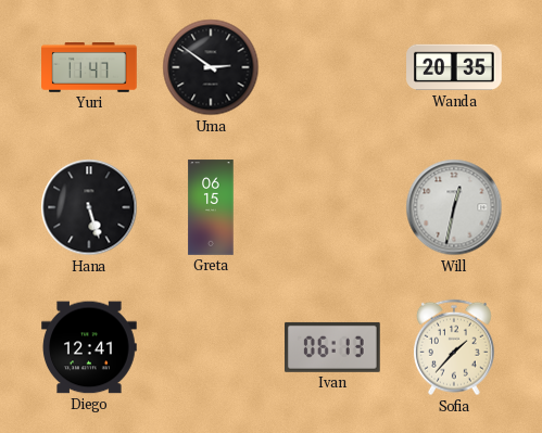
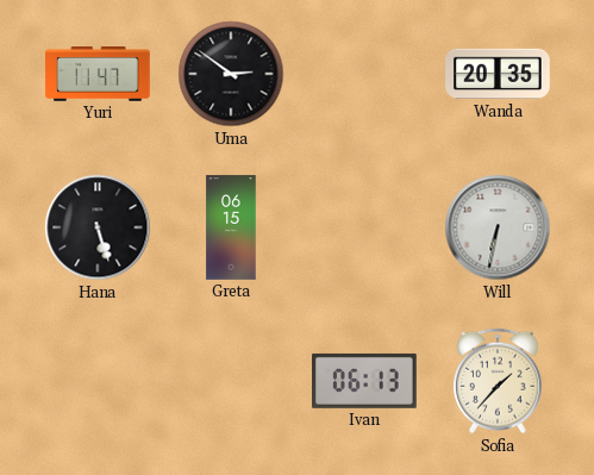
Will: 12:32 -> 6:32
Diego: 12:41 -> none
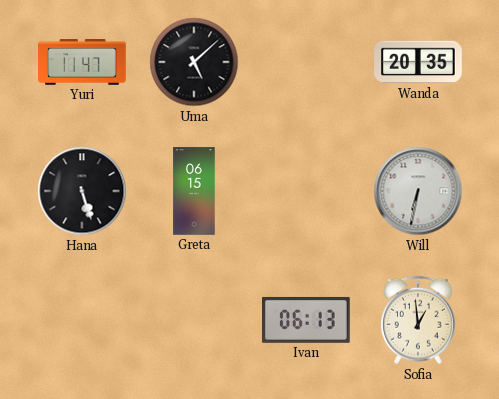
Uma: 2:51 -> 5:08
Sofia: 1:37 -> 12:59
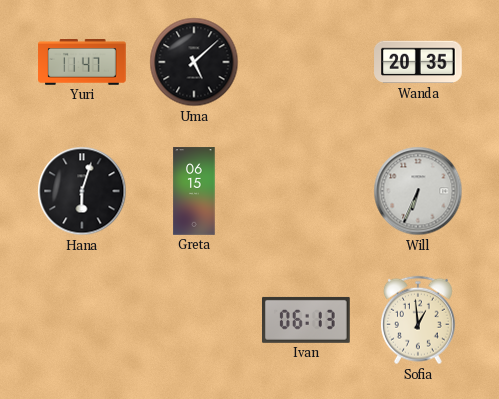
Hana: 5:27 -> 6:03
Will: 6:32 -> 6:34
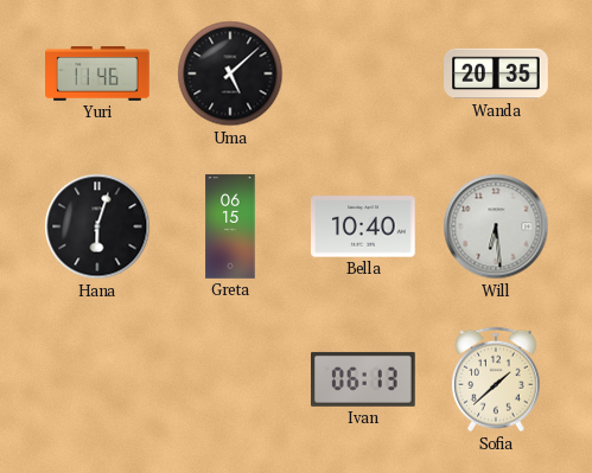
Yuri: 11:47 -> 11:46
Bella: none -> 10:40
Will: 6:34 -> 6:29
Sofia: 12:59 -> 1:38
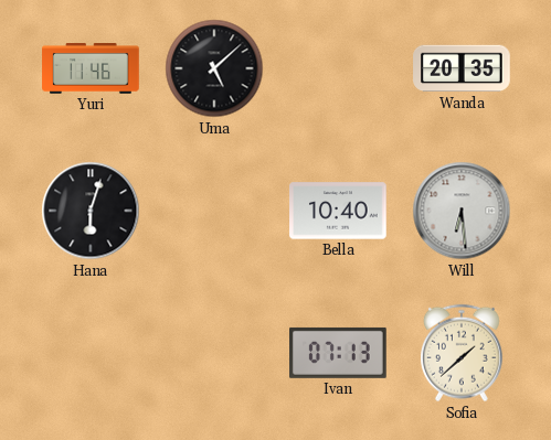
Greta: 06:15 -> none
Ivan: 06:13 -> 07:13
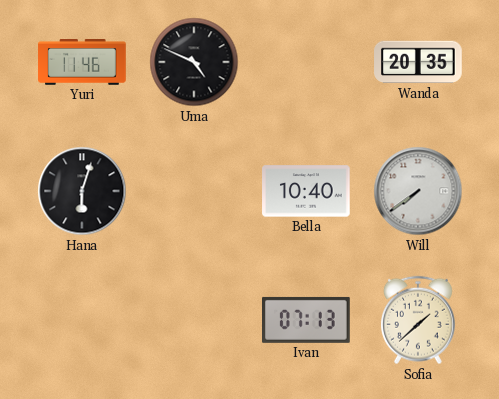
Uma: 5:08 -> 4:49
Will: 6:29 -> 7:39
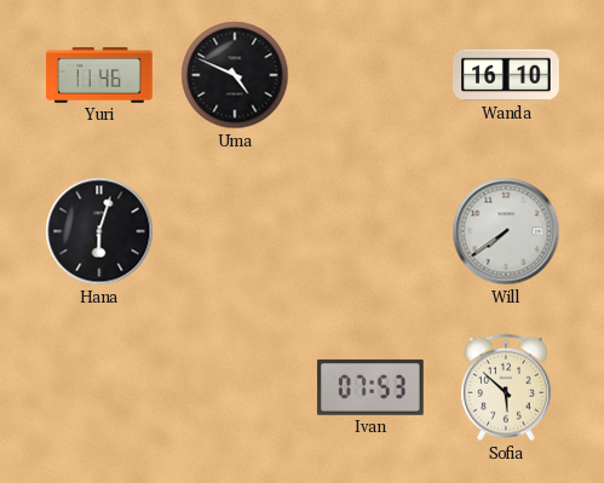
Wanda: 20:35 -> 16:10
Bella: 10:40 -> none
Ivan: 07:13 -> 07:53
Sofia: 1:38 -> 5:52
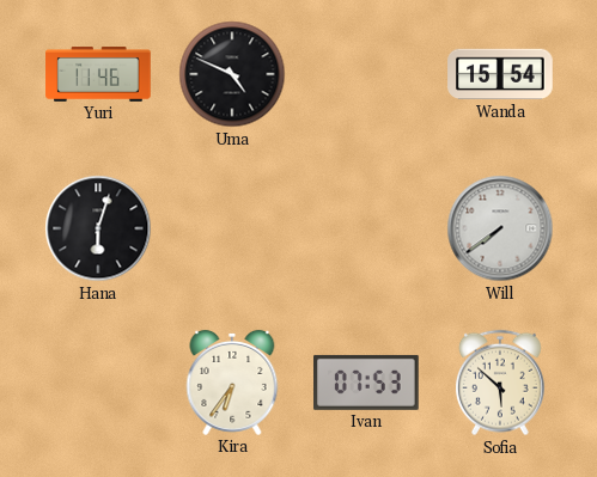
Wanda: 16:10 -> 15:54
Kira: none -> 6:36
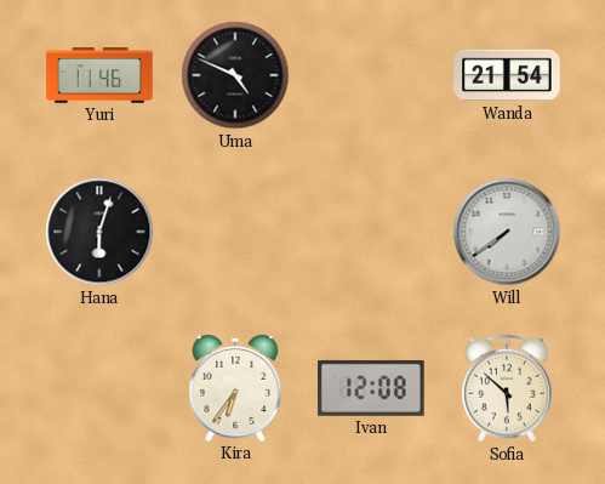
Wanda: 15:54 -> 21:54
Ivan: 07:53 -> 12:08
